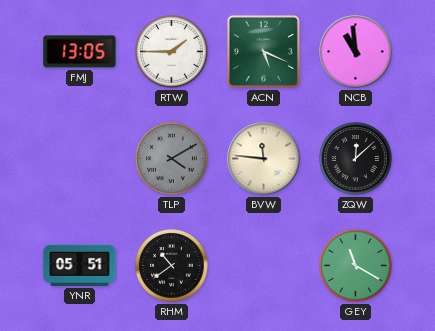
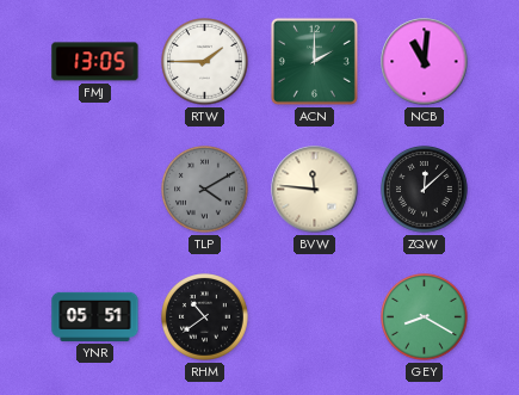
ACN: 5:19 -> 2:00
NCB: 10:59 -> 11:01
GEY: 11:20 -> 8:20
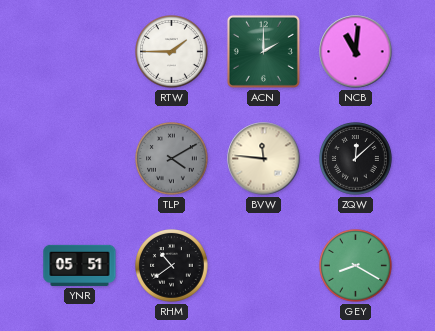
FMJ: 13:05 -> none
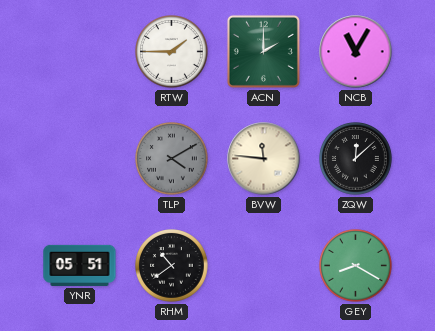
NCB: 11:01 -> 11:05
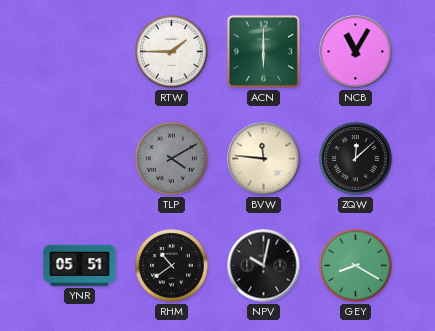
ACN: 2:00 -> 6:00
NPV: none -> 10:02
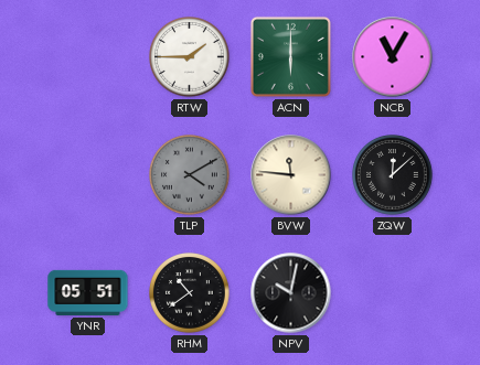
GEY: 8:20 -> none
